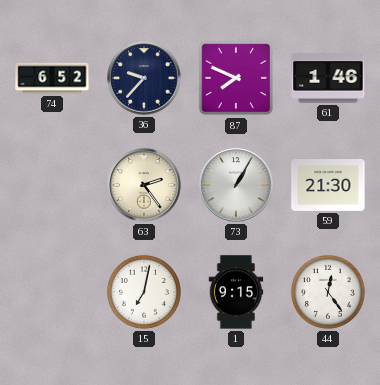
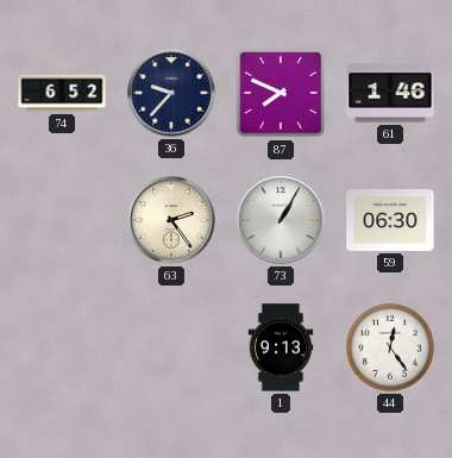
59: 21:30 -> 06:30
15: 7:02 -> none
1: 9:15 -> 9:13
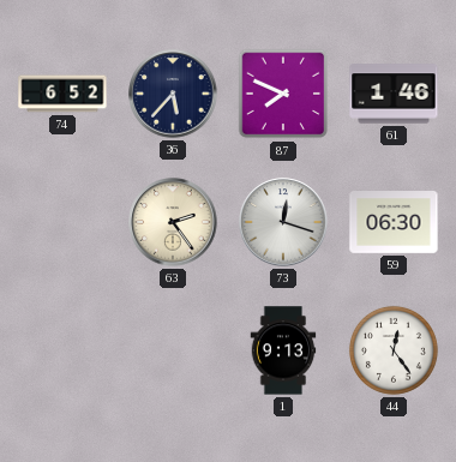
36: 9:37 -> 5:37
73: 1:05 -> 12:18
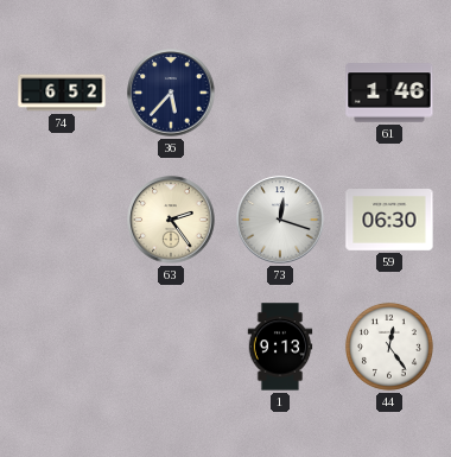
87: 7:49 -> none
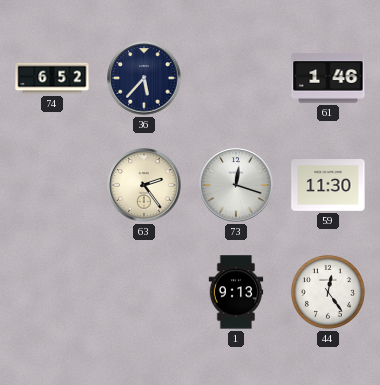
59: 06:30 -> 11:30
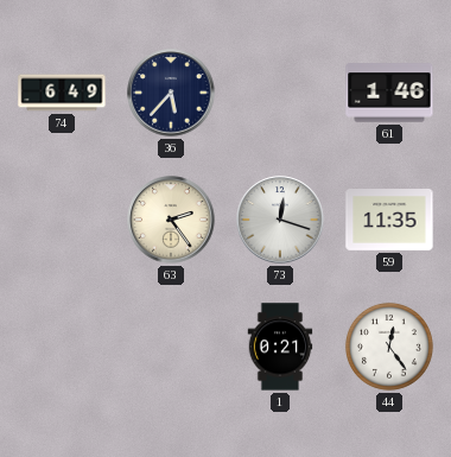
74: 6:52 -> 6:49
59: 11:30 -> 11:35
1: 9:13 -> 0:21
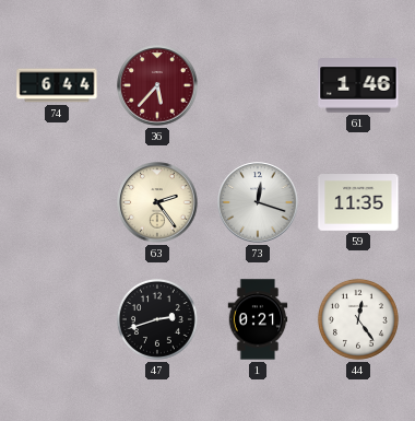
74: 6:49 -> 6:44
36 dial: navy -> burgundy
47: none -> 2:42
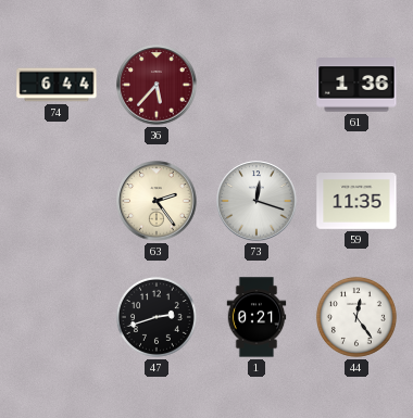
61: 1:46 -> 1:36
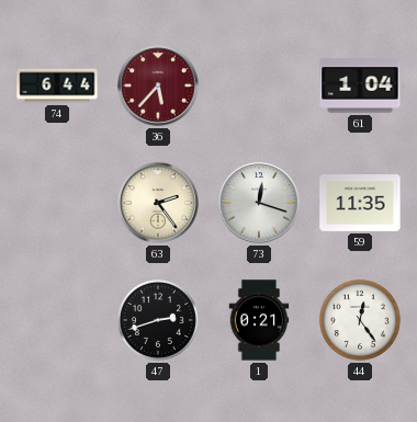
61: 1:36 -> 1:04
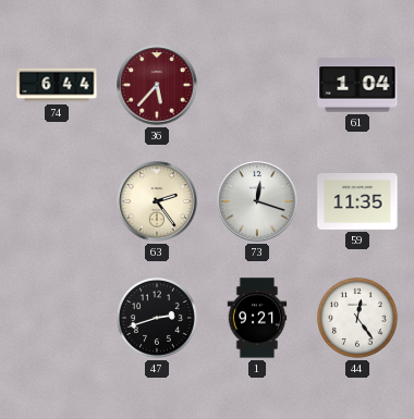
1: 0:21 -> 9:21
